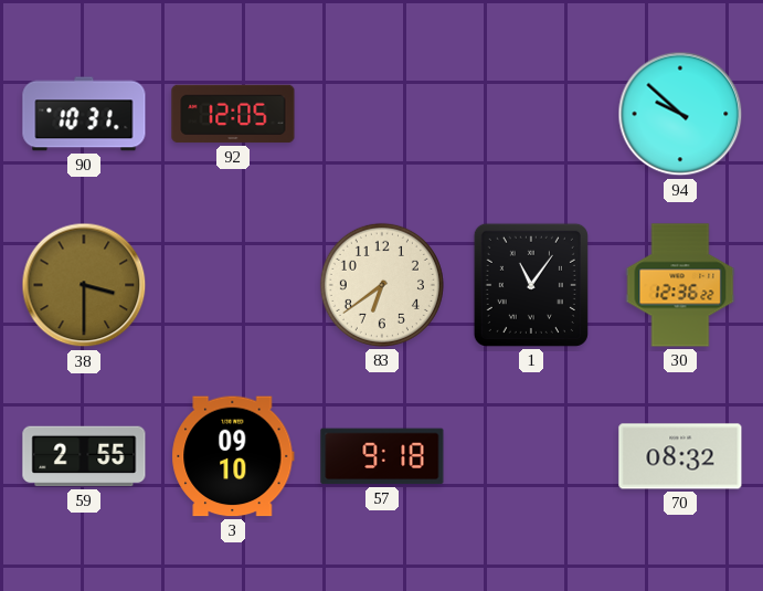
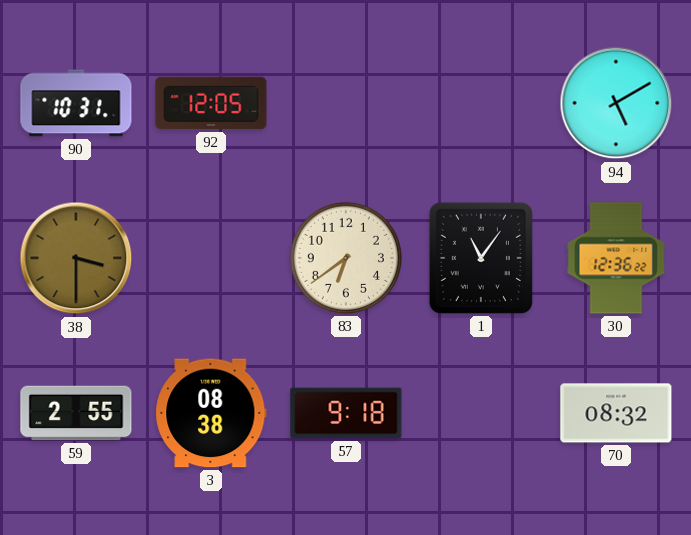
94: 9:52 -> 5:10
3: 09:10 -> 08:38
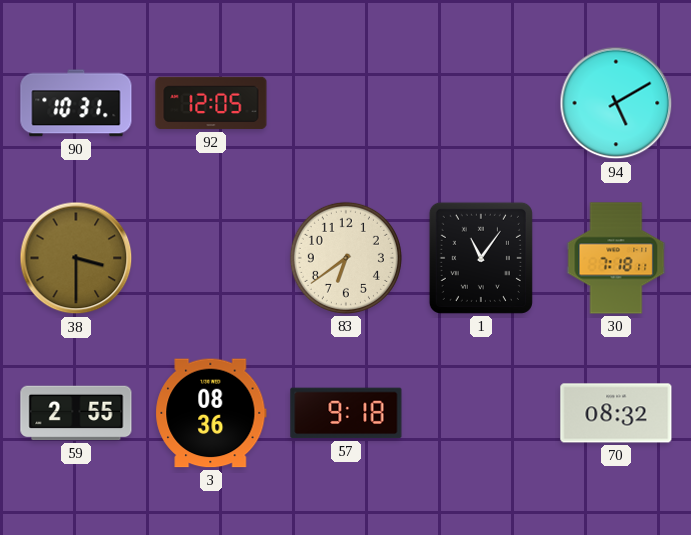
30: 12:36 -> 7:18
3: 08:38 -> 08:36
